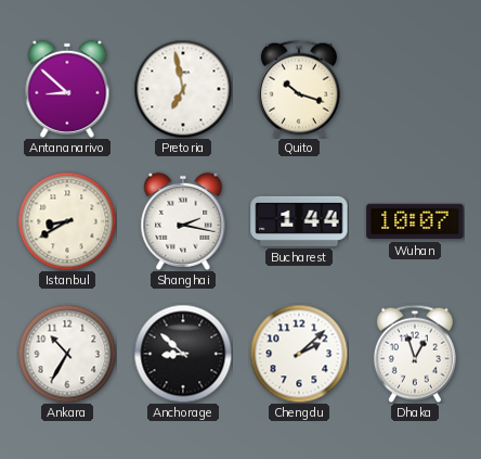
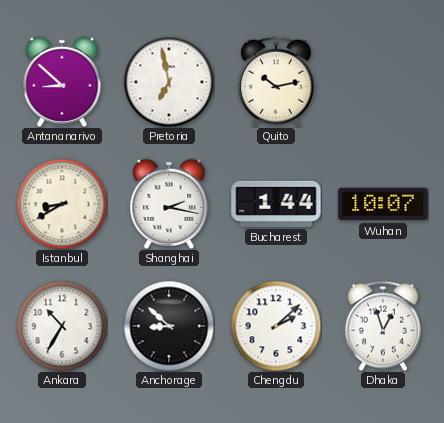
Quito: 10:18 -> 10:13
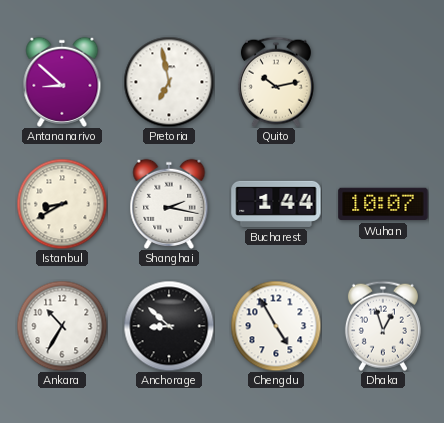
Chengdu: 2:08 -> 4:55
